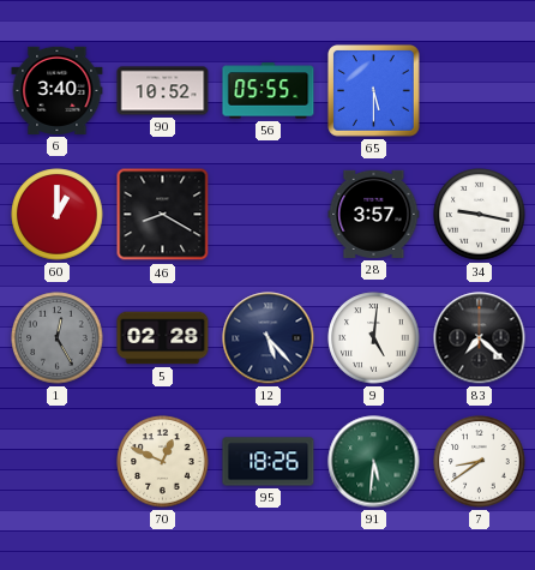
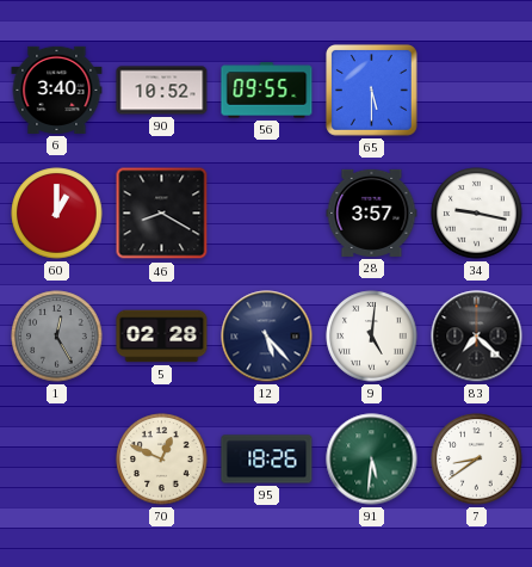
56: 05:55 -> 09:55
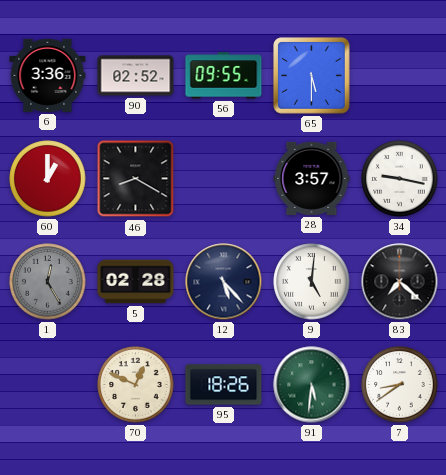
6: 3:40 -> 3:36
90: 10:52 -> 02:52
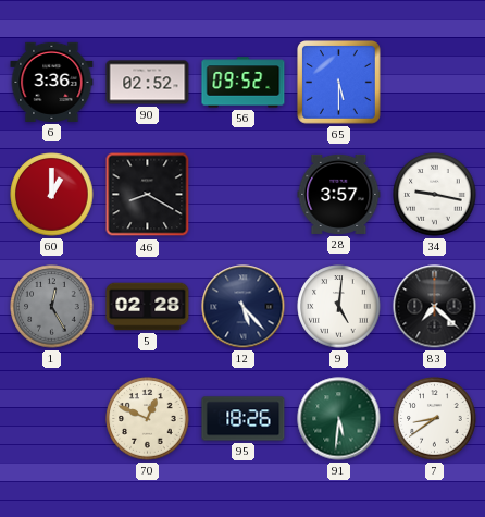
56: 09:55 -> 09:52
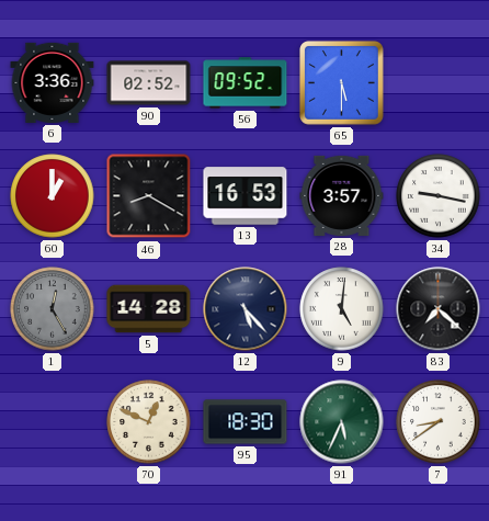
13: none -> 16:53
5: 02:28 -> 14:28
95: 18:26 -> 18:30
91: 5:31 -> 5:34
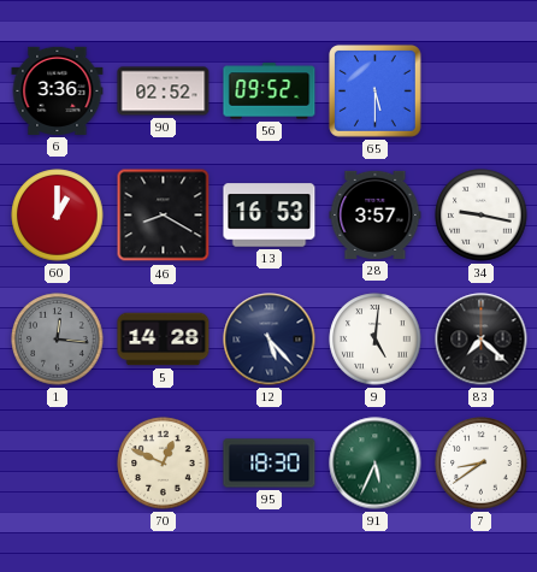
1: 12:25 -> 12:16
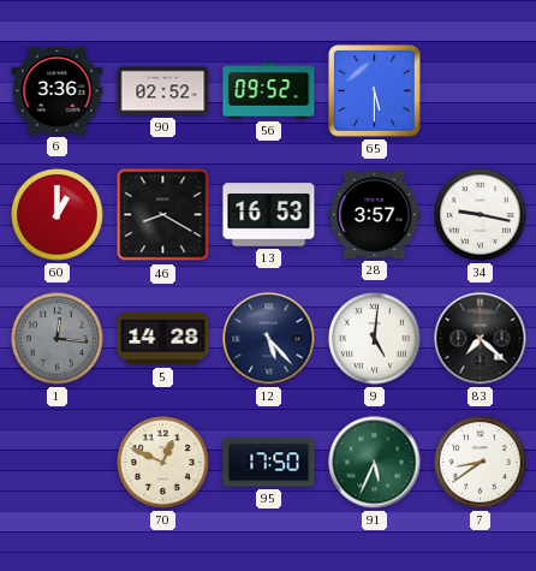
95: 18:30 -> 17:50
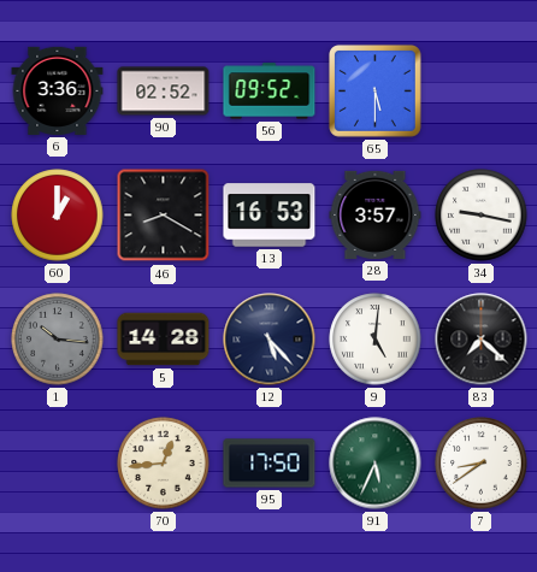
1: 12:16 -> 10:16
70: 12:49 -> 12:44
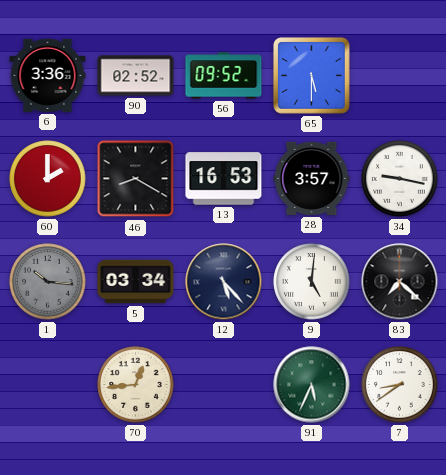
60: 1:00 -> 2:00
5: 14:28 -> 03:34
95: 17:50 -> none
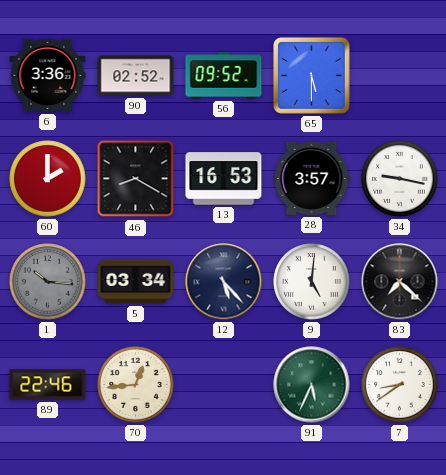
89: none -> 22:46
